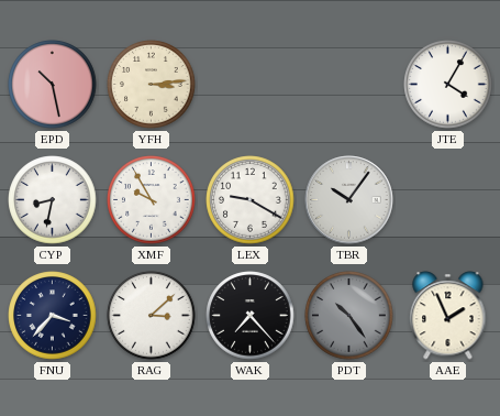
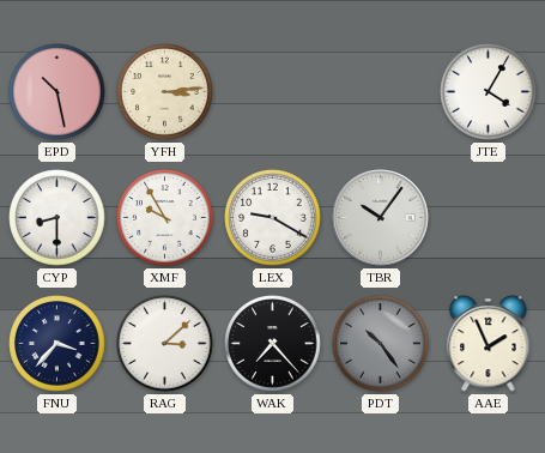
CYP: 8:32 -> 8:30
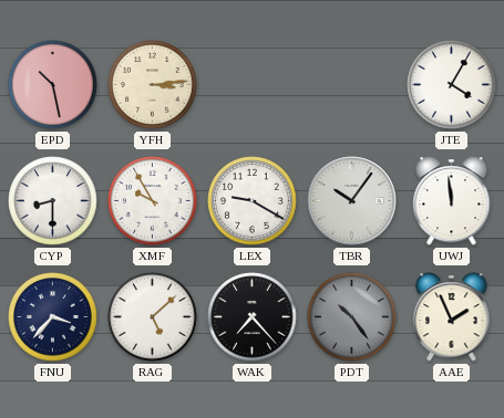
UWJ: none -> 11:59
RAG: 3:08 -> 5:08
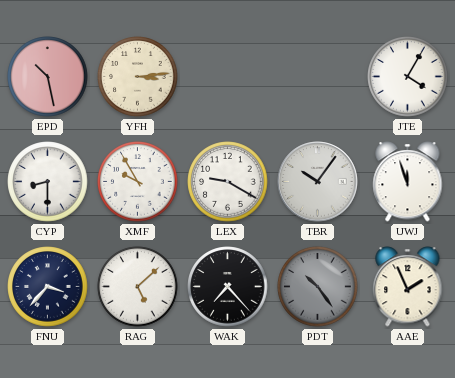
UWJ: 11:59 -> 11:57
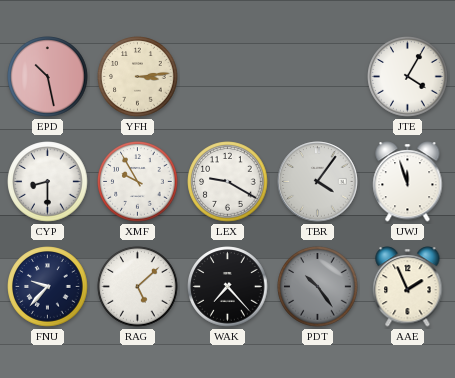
TBR: 10:06 -> 4:06
FNU: 3:37 -> 9:37
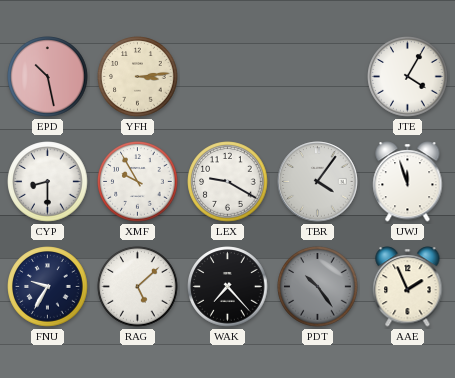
FNU: 9:37 -> 9:35
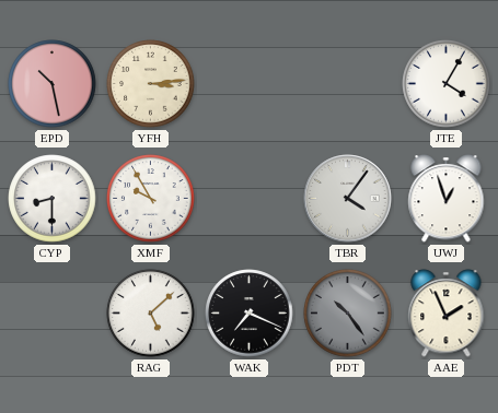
LEX: 9:20 -> none
UWJ: 11:57 -> 12:57
FNU: 9:35 -> none
WAK: 7:23 -> 7:19
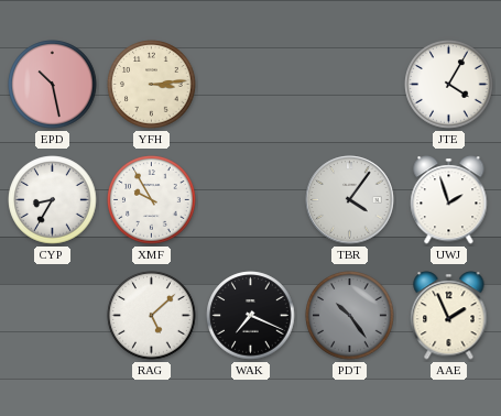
CYP: 8:30 -> 8:35
UWJ: 12:57 -> 1:57
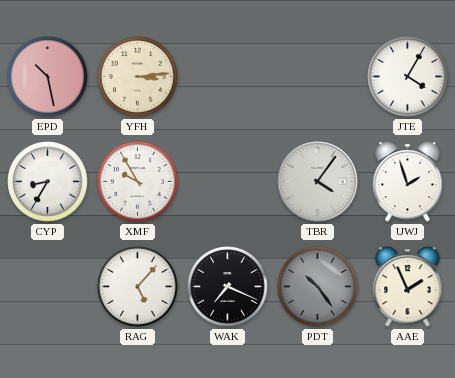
RAG: 5:08 -> 5:07
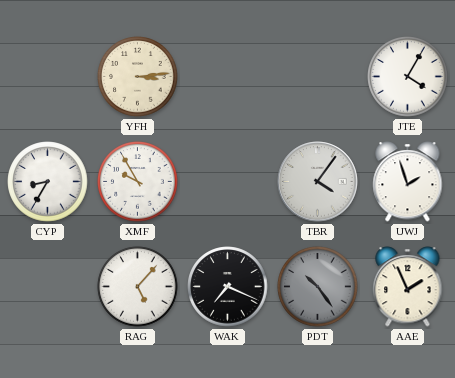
EPD: 10:28 -> none
